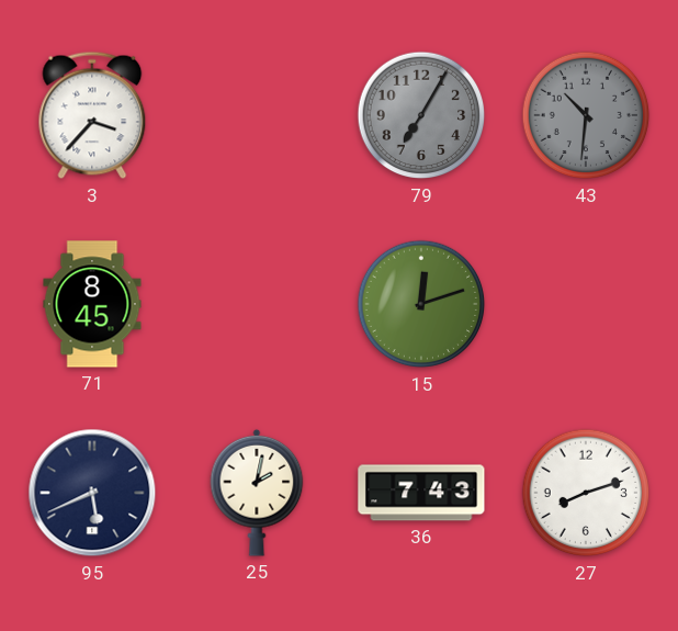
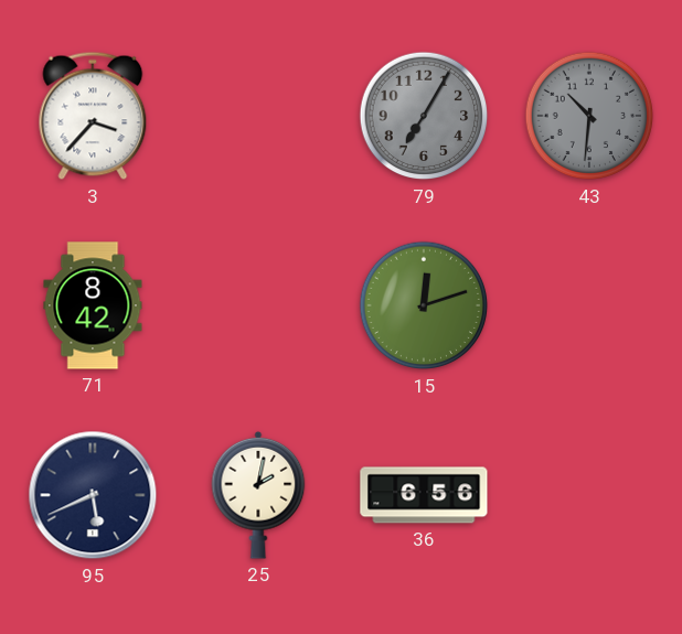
71: 8:45 -> 8:42
36: 7:43 -> 6:56
27: 8:12 -> none
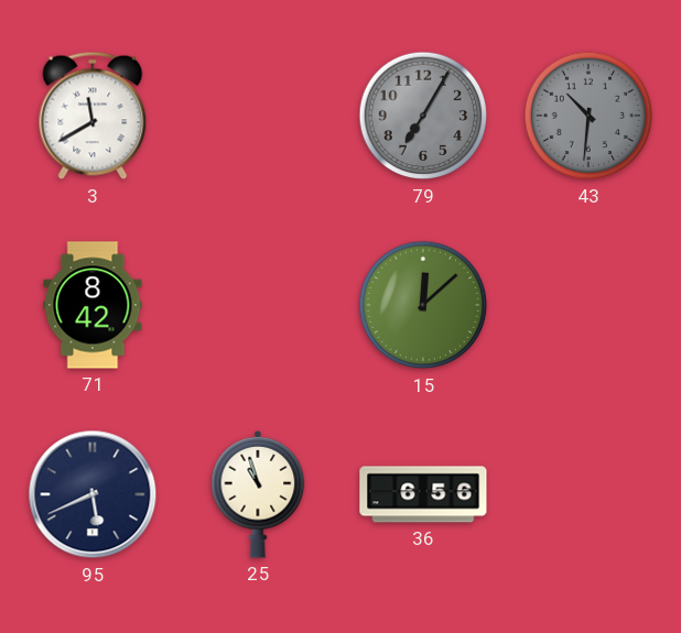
3: 3:37 -> 11:40
15: 12:12 -> 12:08
25: 2:02 -> 10:57
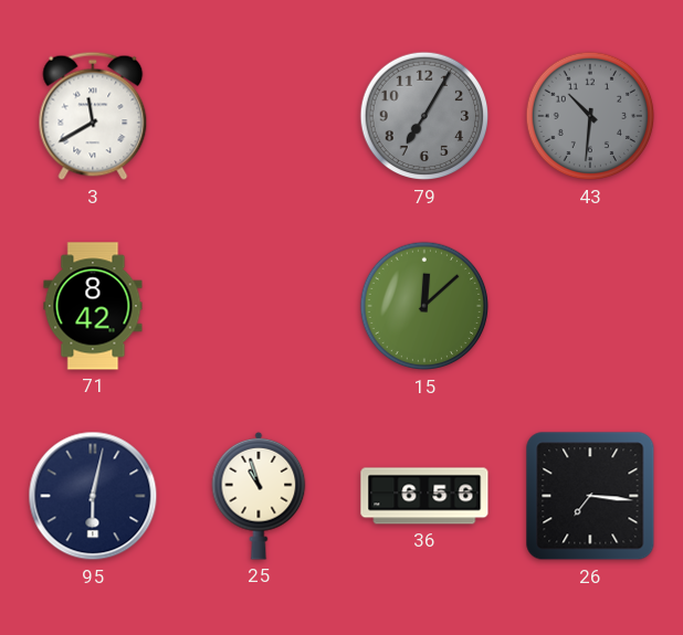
95: 5:41 -> 6:02
26: none -> 7:16
